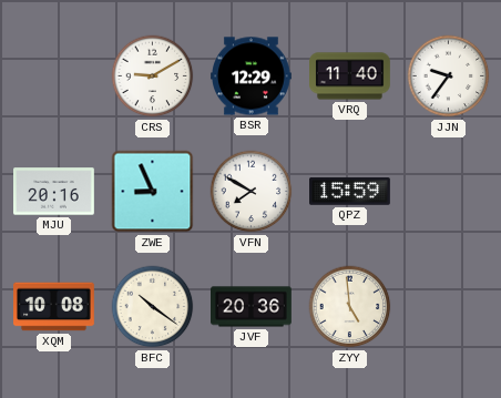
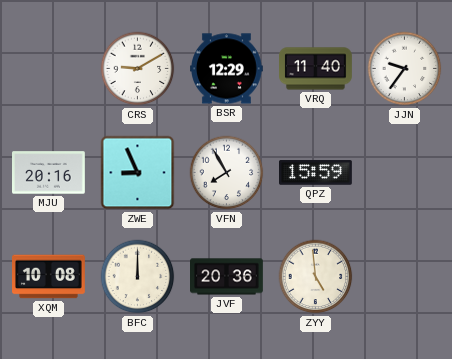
VFN: 7:50 -> 7:55
BFC: 10:21 -> 12:00
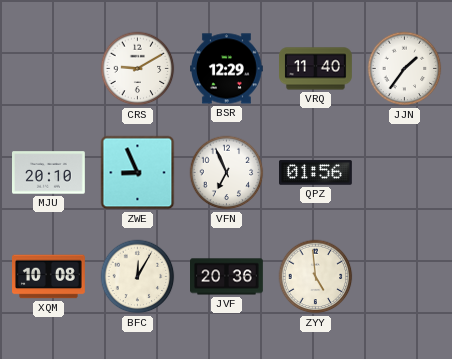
JJN: 9:36 -> 1:36
MJU: 20:16 -> 20:10
VFN: 7:55 -> 6:56
QPZ: 15:59 -> 01:56
BFC: 12:00 -> 12:05
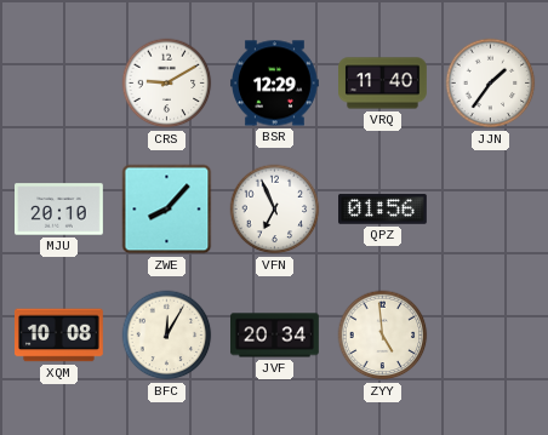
ZWE: 8:56 -> 8:07
JVF: 20:36 -> 20:34
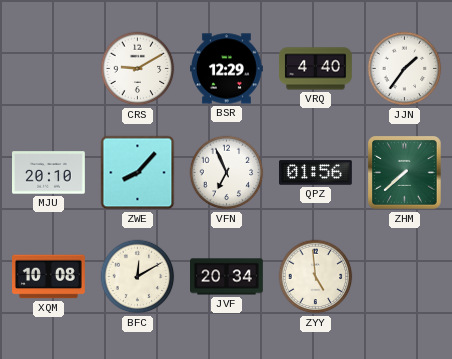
VRQ: 11:40 -> 4:40
ZHM: none -> 7:38
BFC: 12:05 -> 12:10
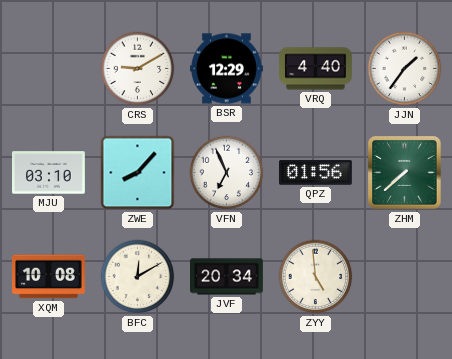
MJU: 20:10 -> 03:10
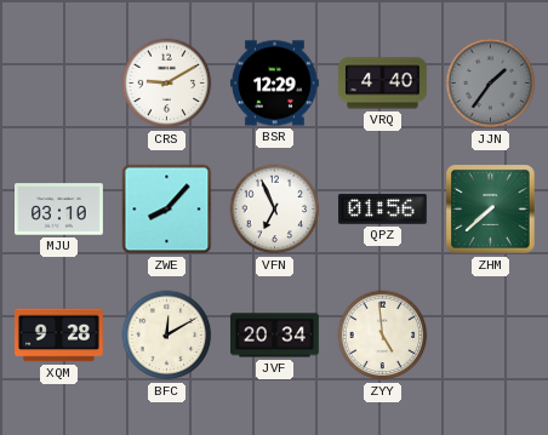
JJN dial: white -> grey
XQM: 10:08 -> 9:28
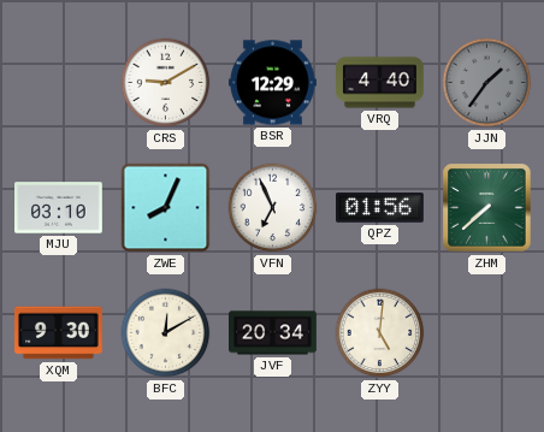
ZWE: 8:07 -> 8:04
XQM: 9:28 -> 9:30
ZYY: 4:59 -> 5:01
